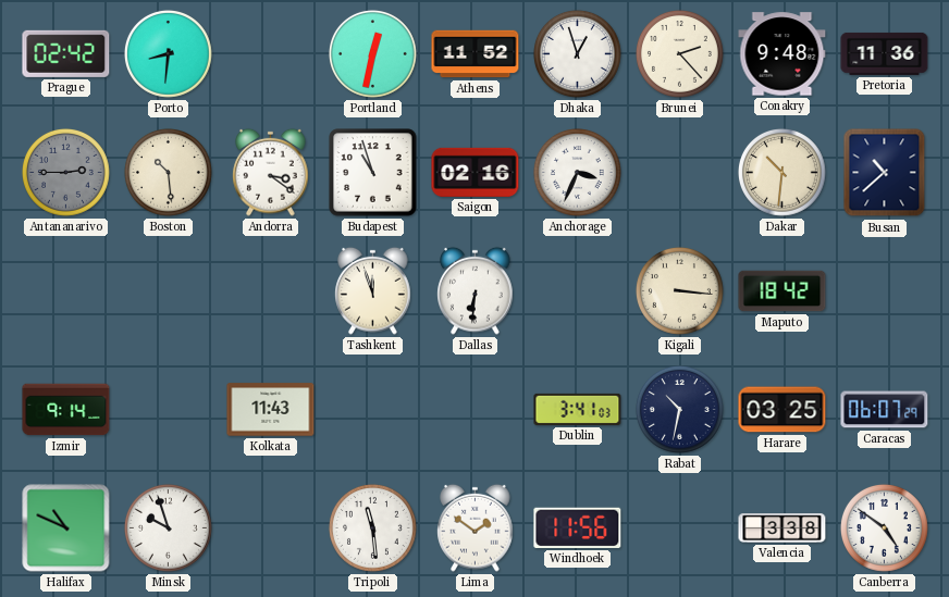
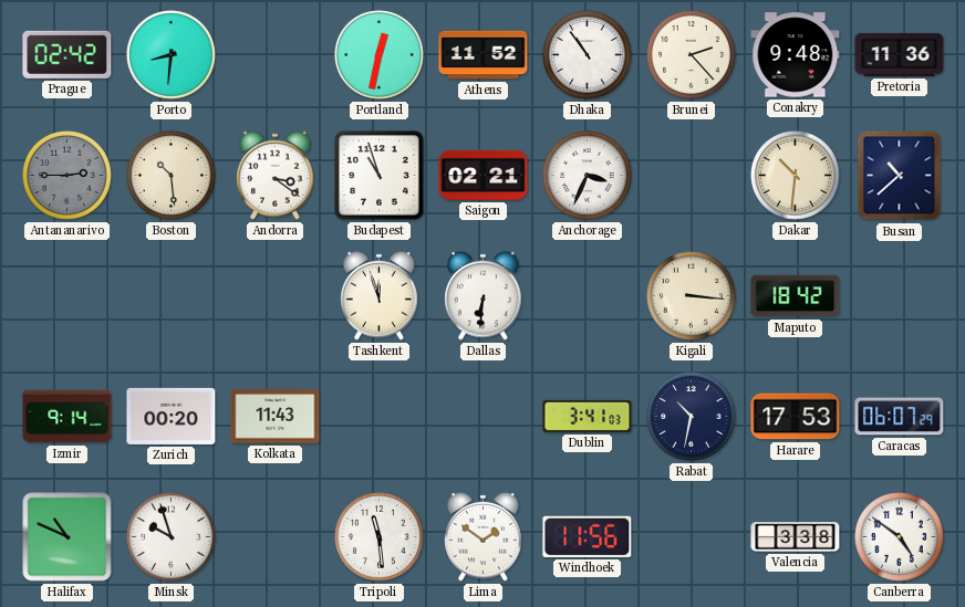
Dhaka: 12:57 -> 10:54
Saigon: 02:16 -> 02:21
Zurich: none -> 00:20
Harare: 03:25 -> 17:53
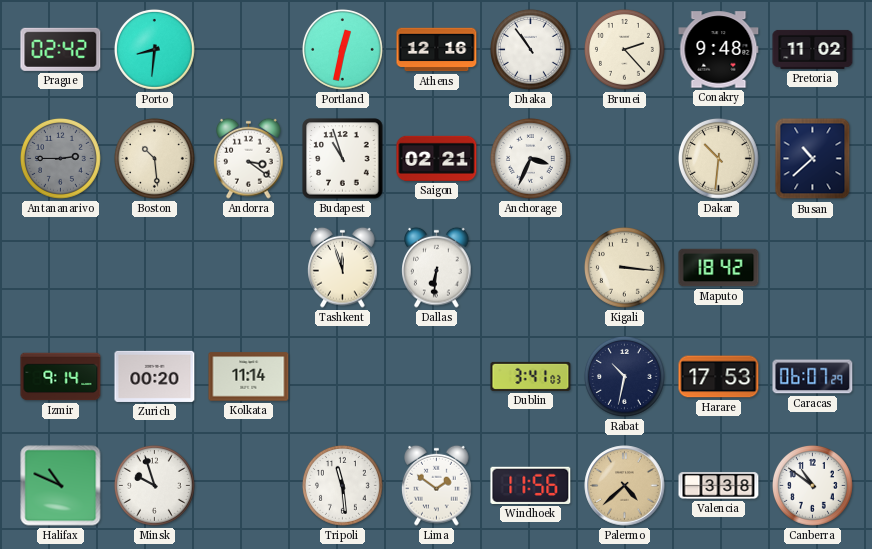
Athens: 11:52 -> 12:16
Pretoria: 11:36 -> 11:02
Kolkata: 11:43 -> 11:14
Palermo: none -> 4:38
Canberra: 4:51 -> 10:51
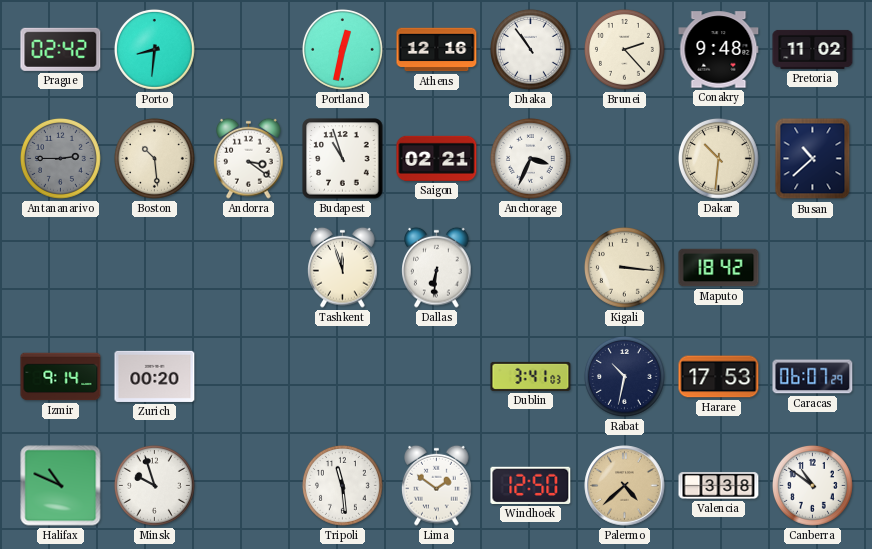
Kolkata: 11:14 -> none
Windhoek: 11:56 -> 12:50
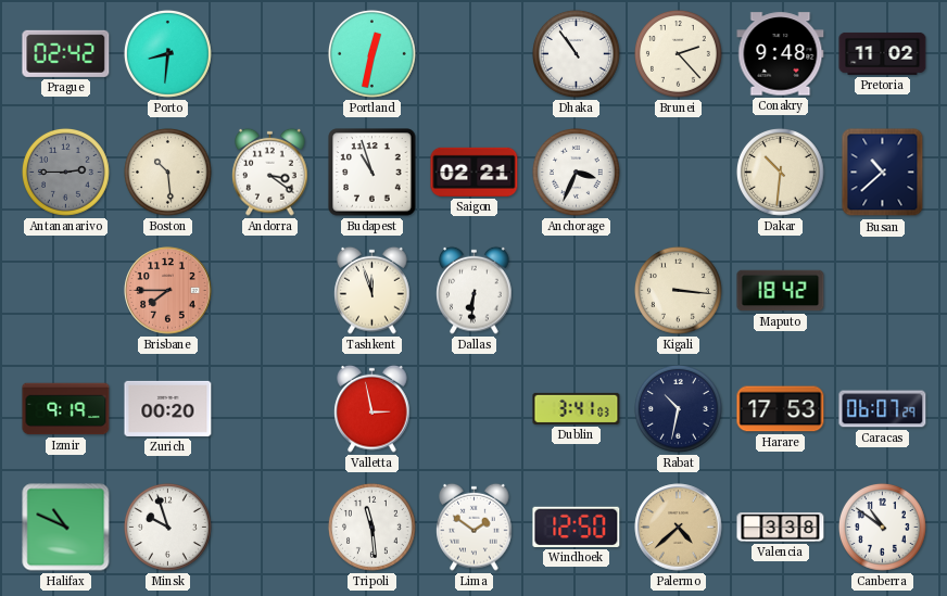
Athens: 12:16 -> none
Brisbane: none -> 7:45
Izmir: 9:14 -> 9:19
Valletta: none -> 2:58
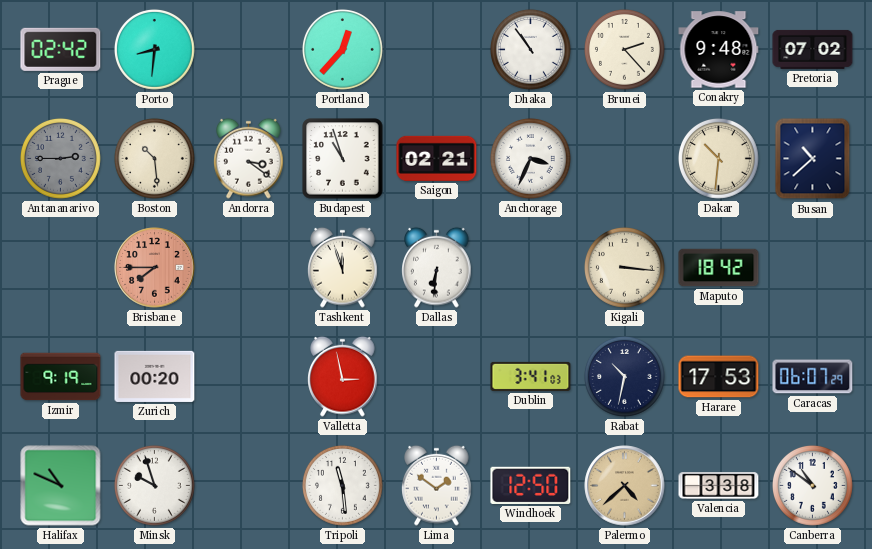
Portland: 12:32 -> 12:37
Pretoria: 11:02 -> 07:02
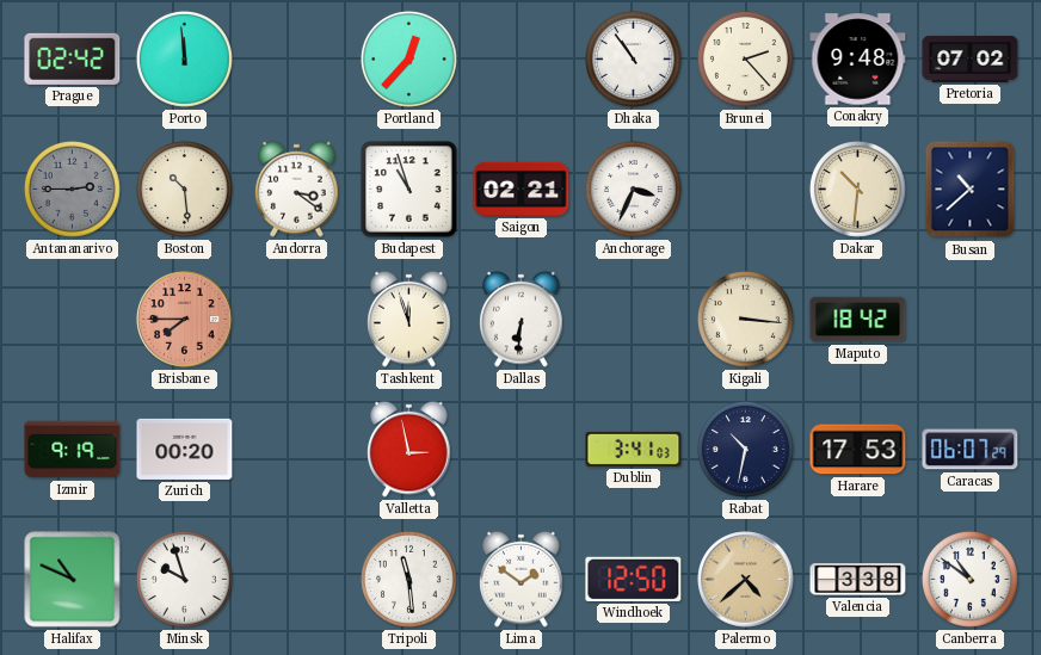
Porto: 8:31 -> 11:59
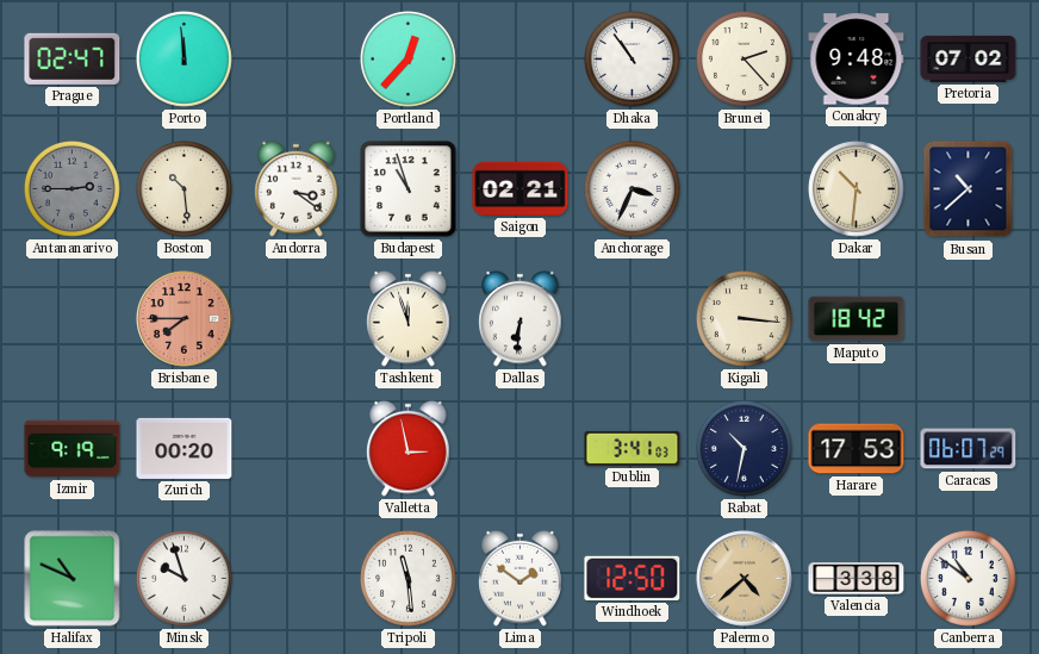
Prague: 02:42 -> 02:47
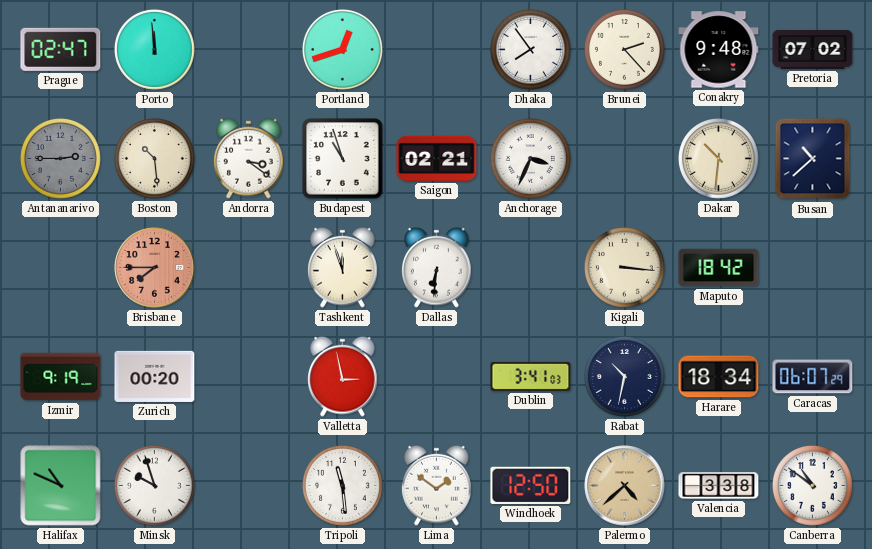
Portland: 12:37 -> 12:42
Dhaka: 10:54 -> 7:54
Harare: 17:53 -> 18:34
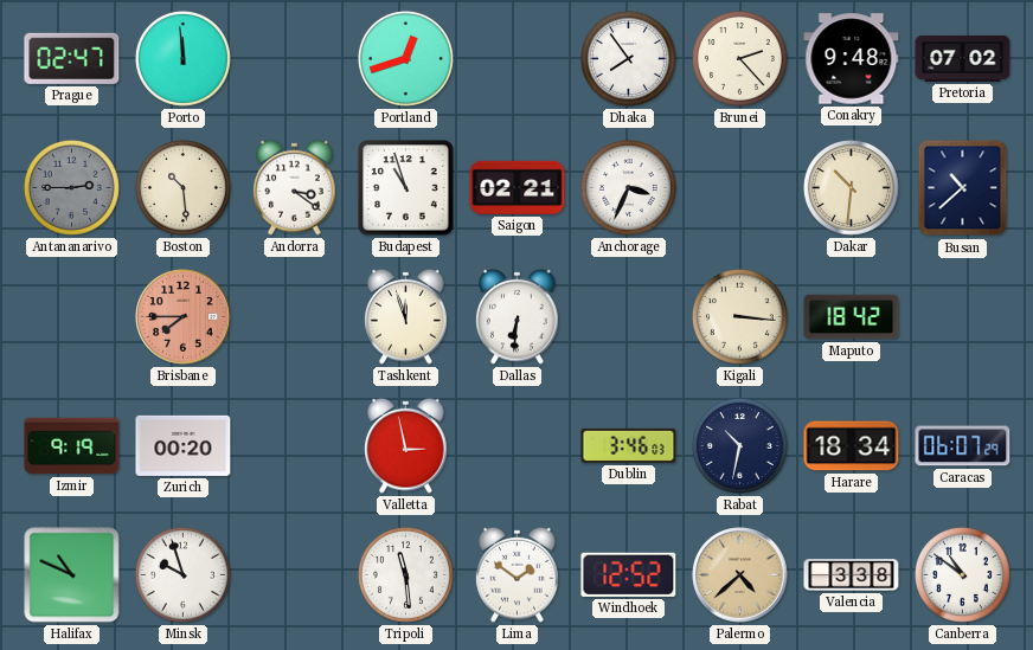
Dublin: 3:41 -> 3:46
Windhoek: 12:50 -> 12:52
